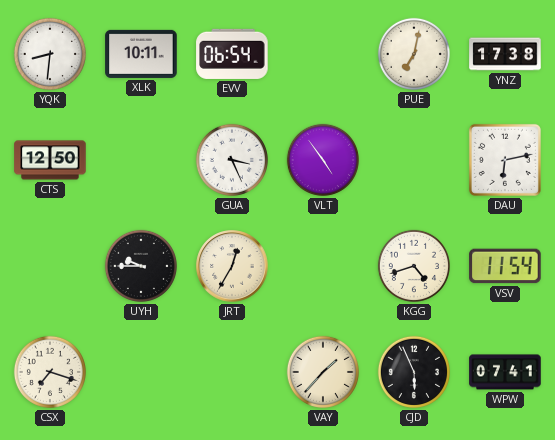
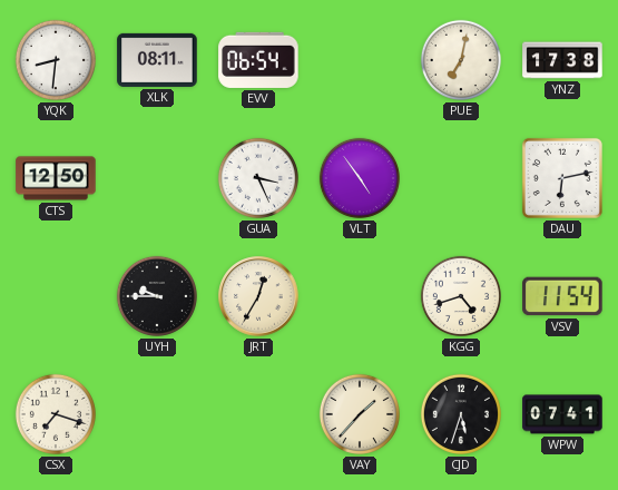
XLK: 10:11 -> 08:11
CJD: 5:56 -> 5:33
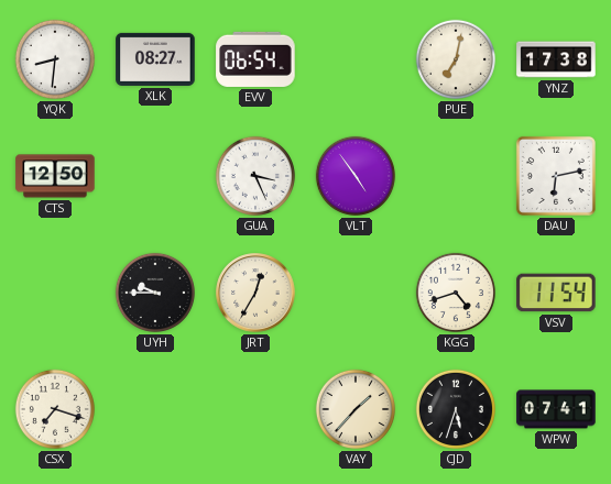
XLK: 08:11 -> 08:27
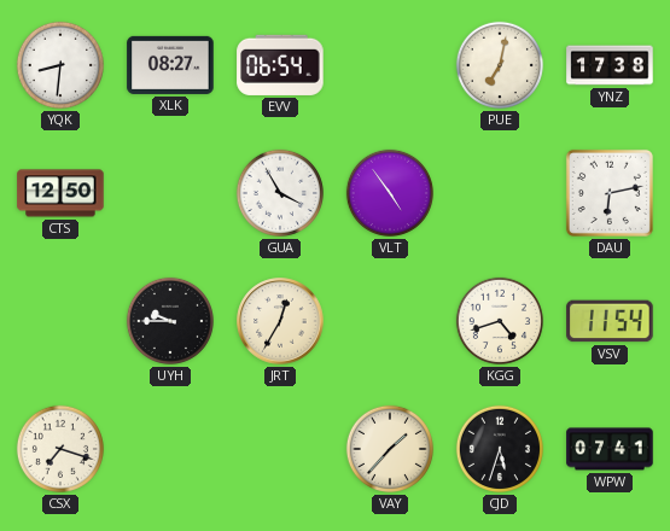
GUA: 3:26 -> 3:55
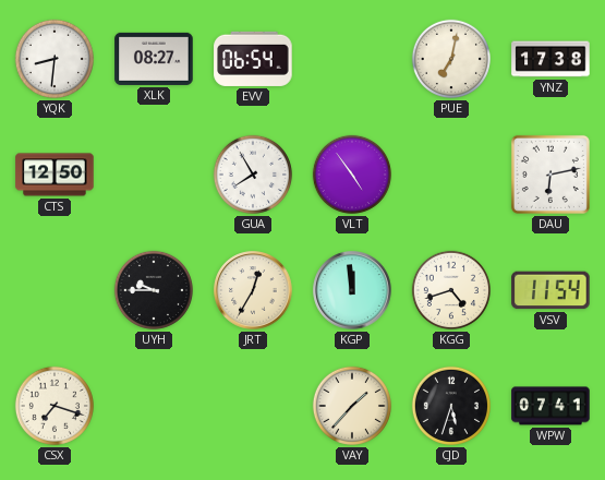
GUA: 3:55 -> 7:55
KGP: none -> 11:59
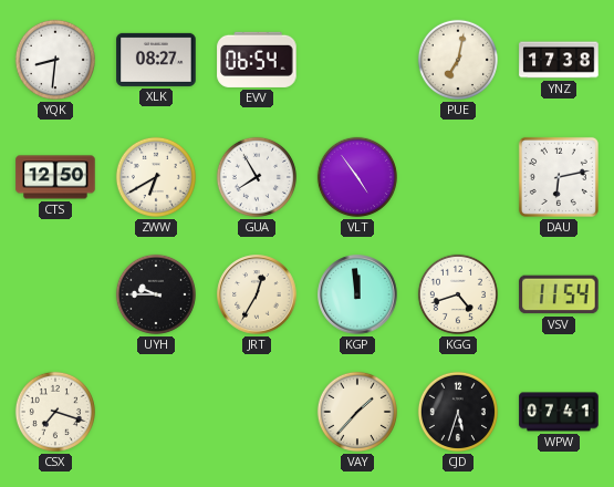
ZWW: none -> 6:40
